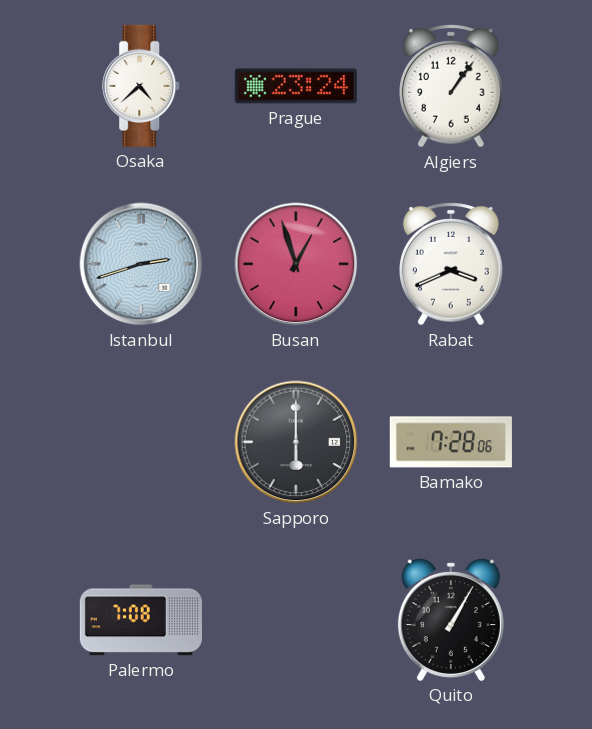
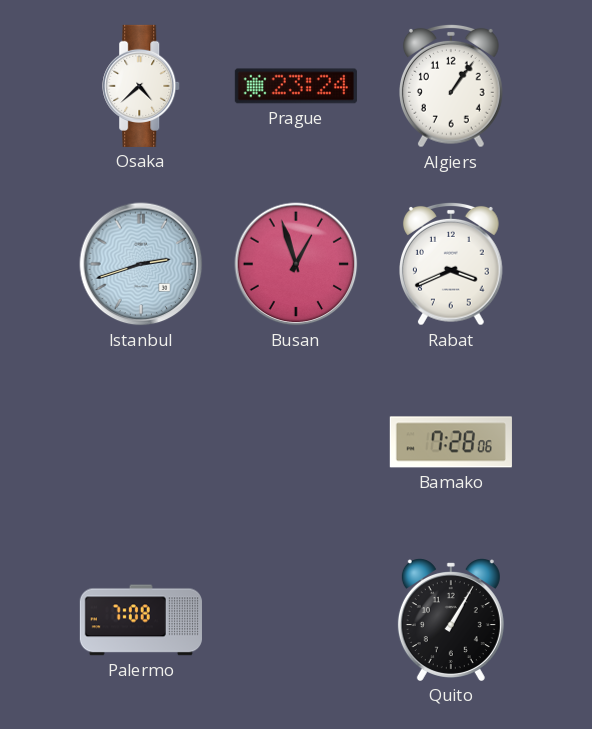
Sapporo: 6:00 -> none
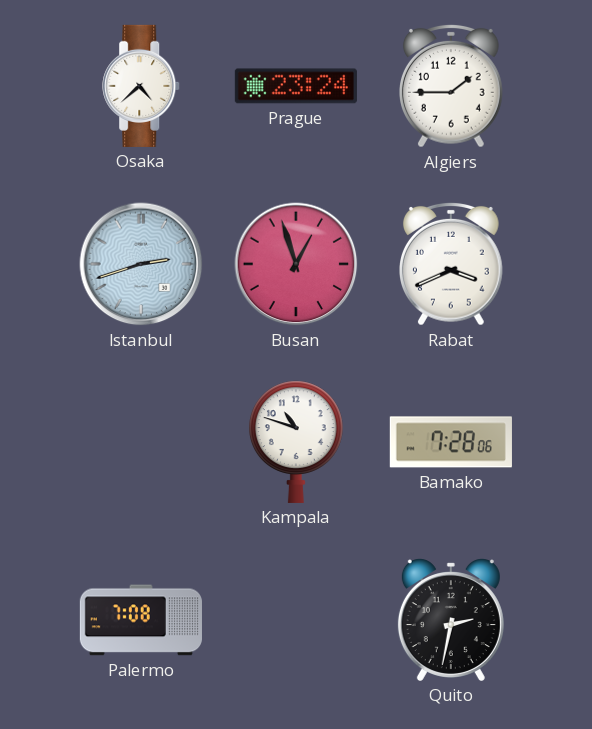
Algiers: 1:06 -> 1:45
Kampala: none -> 10:48
Quito: 1:05 -> 2:32
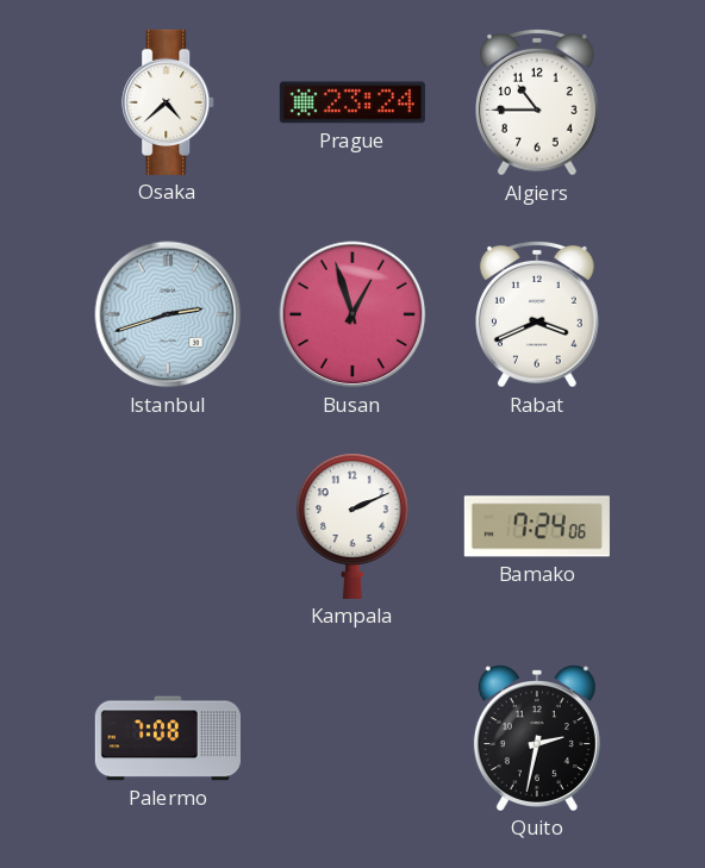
Algiers: 1:45 -> 10:45
Kampala: 10:48 -> 2:11
Bamako: 7:28 -> 7:24
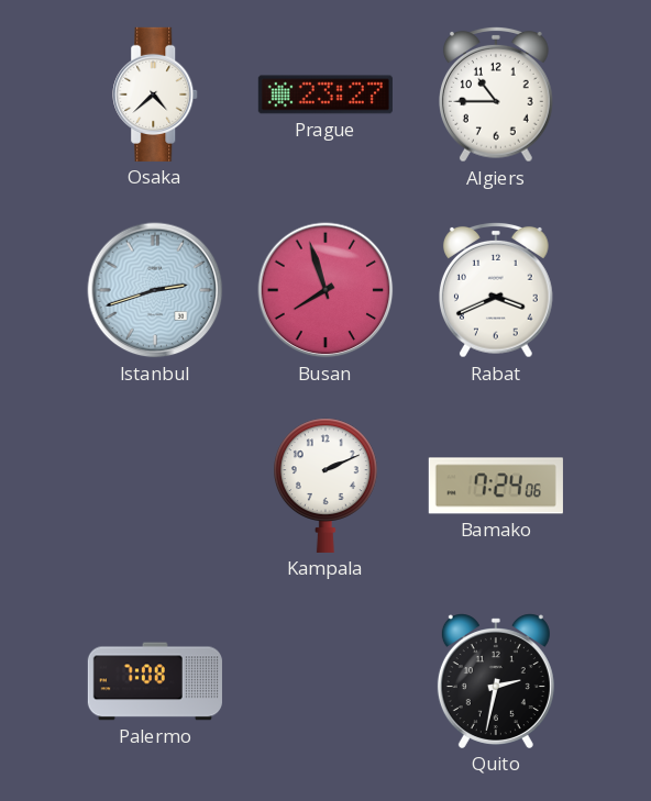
Prague: 23:24 -> 23:27
Busan: 12:57 -> 7:57
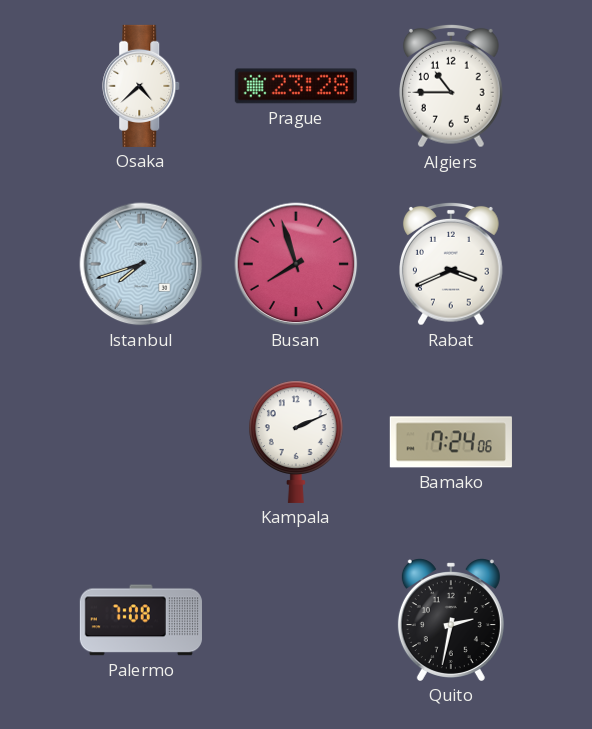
Prague: 23:27 -> 23:28
Istanbul: 2:42 -> 7:42
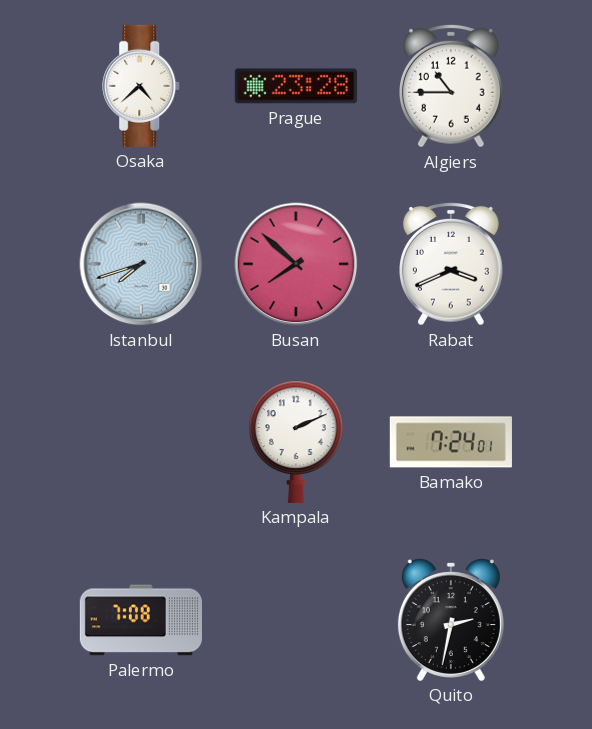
Busan: 7:57 -> 7:52
Bamako: 7:24:06 -> 7:24:01
